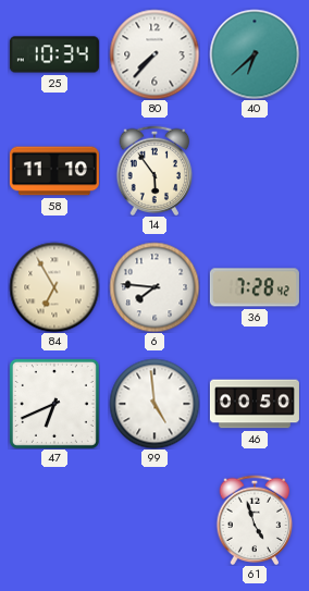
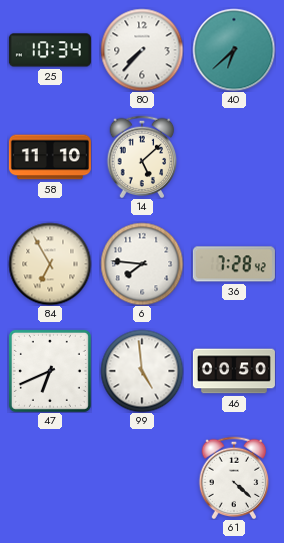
14: 5:54 -> 5:08
61: 4:57 -> 4:22
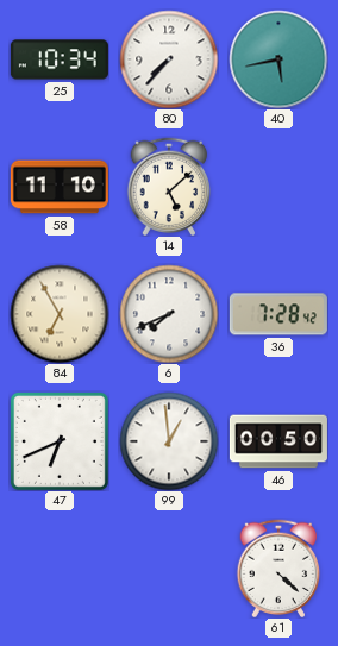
40: 6:38 -> 5:43
6: 7:46 -> 7:41
99: 4:59 -> 12:59
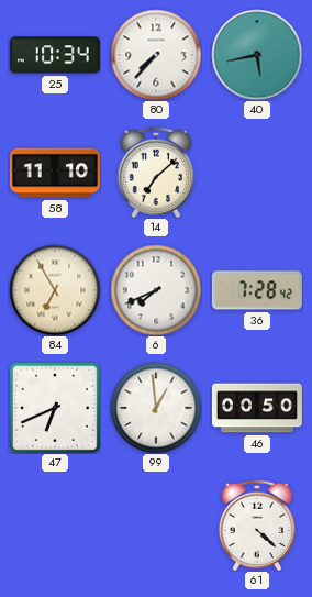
14: 5:08 -> 7:08
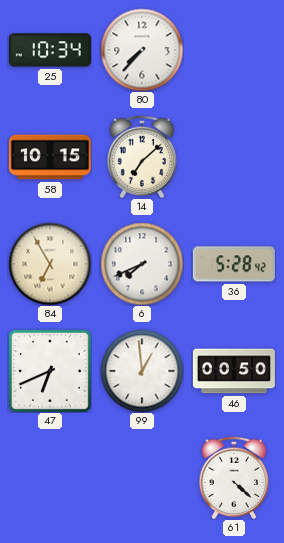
40: 5:43 -> none
58: 11:10 -> 10:15
36: 7:28 -> 5:28
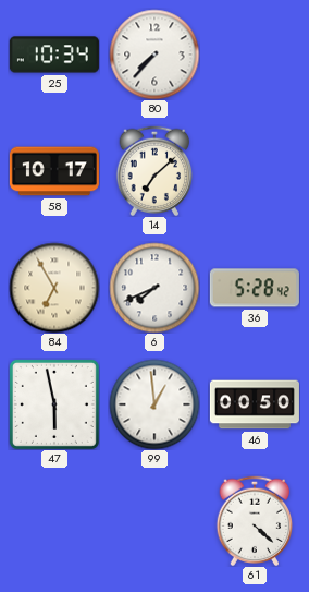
58: 10:15 -> 10:17
47: 6:41 -> 5:58
